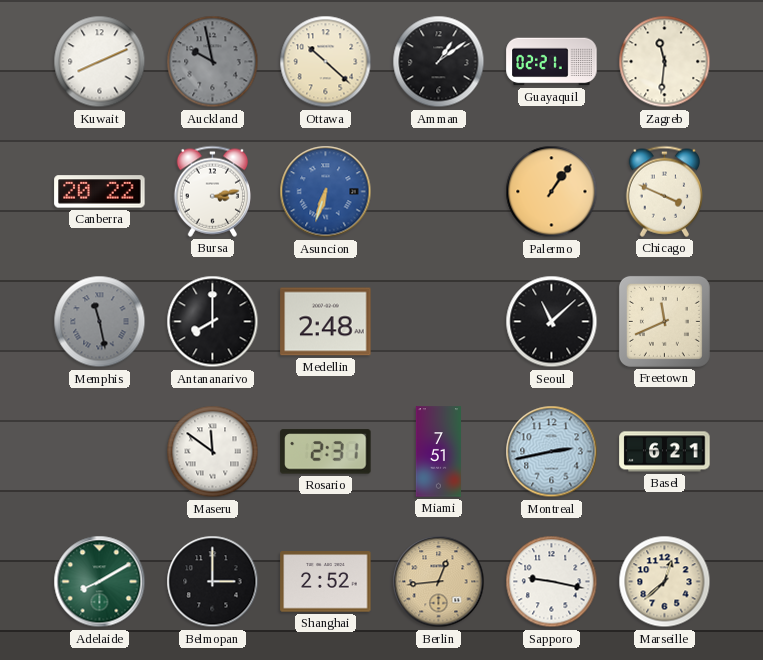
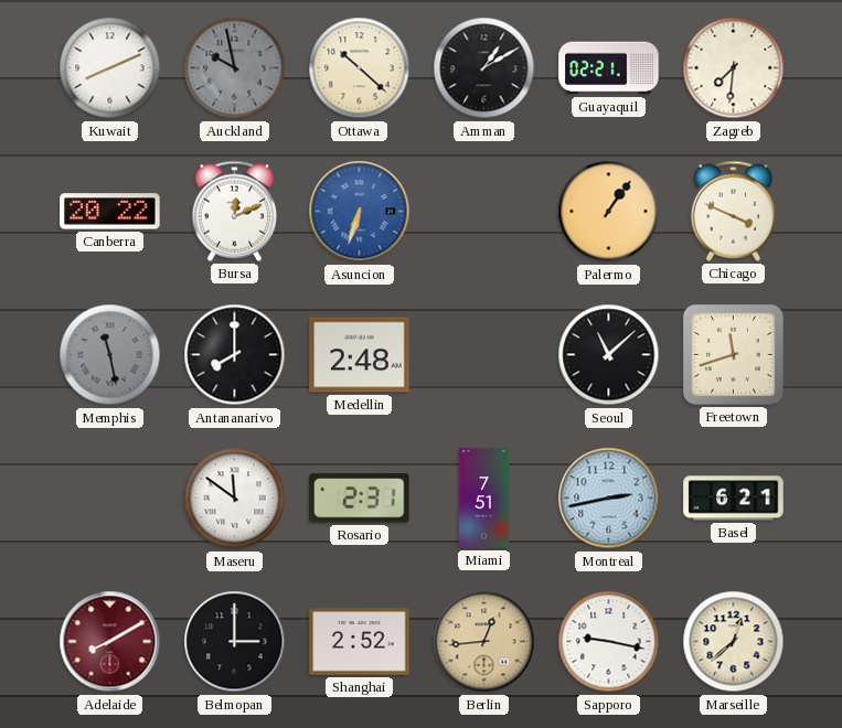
Amman: 1:09 -> 1:10
Zagreb: 11:31 -> 7:31
Bursa: 3:13 -> 12:11
Freetown: 11:41 -> 11:42
Adelaide dial: green -> burgundy
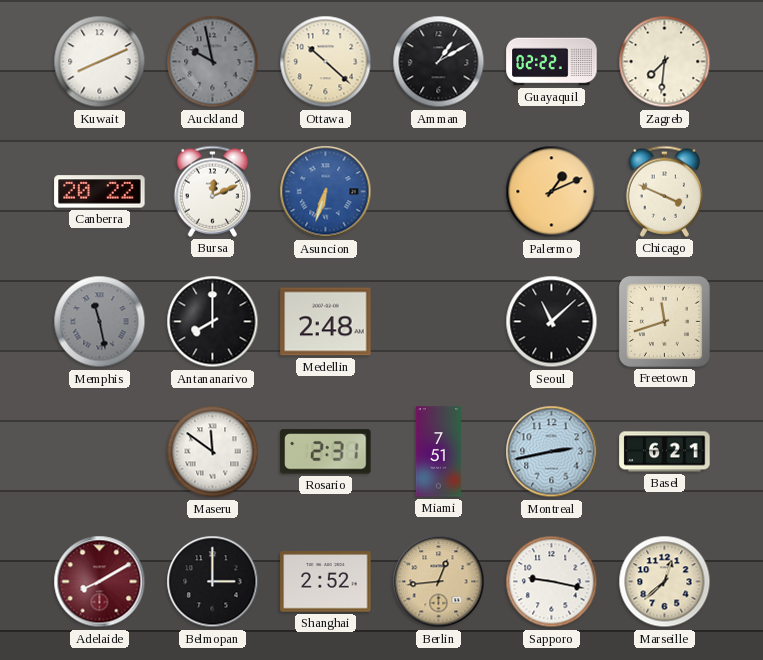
Guayaquil: 02:21 -> 02:22
Palermo: 1:06 -> 1:11
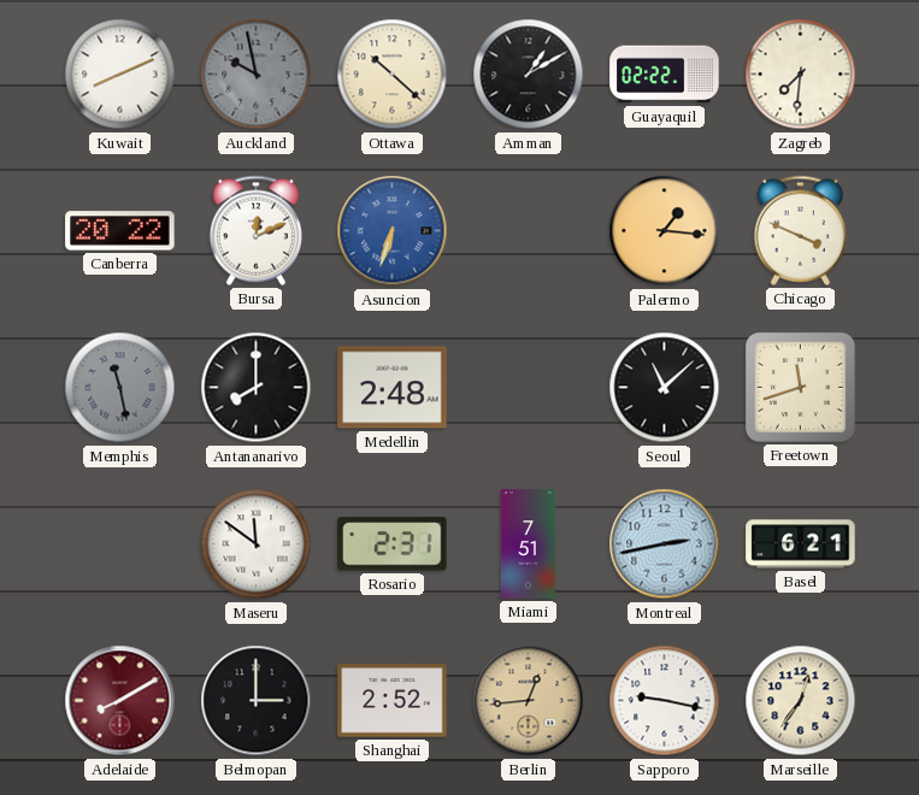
Palermo: 1:11 -> 1:16
Marseille: 12:38 -> 12:36
